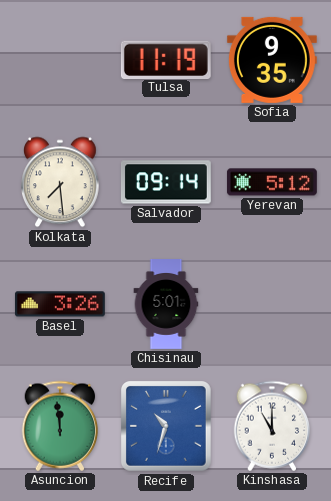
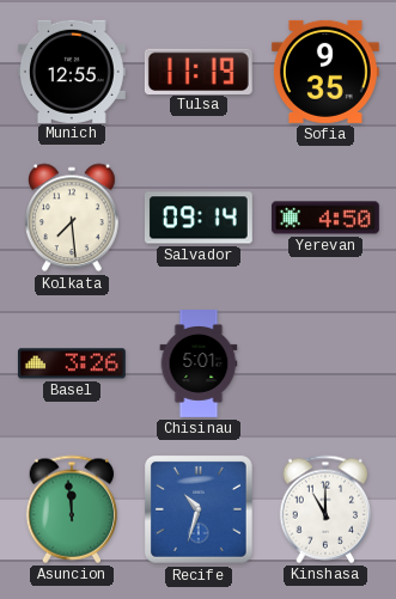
Munich: none -> 12:55
Yerevan: 5:12 -> 4:50
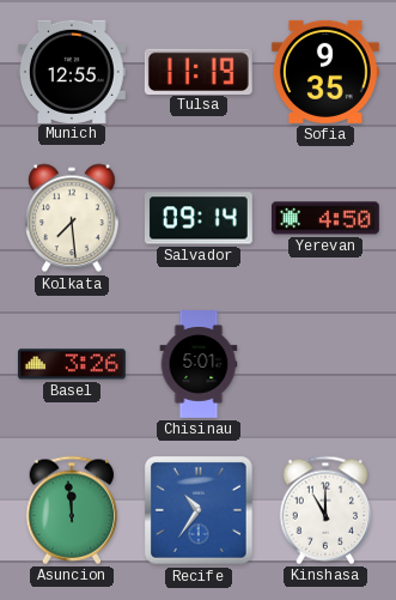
Recife: 10:33 -> 10:36
